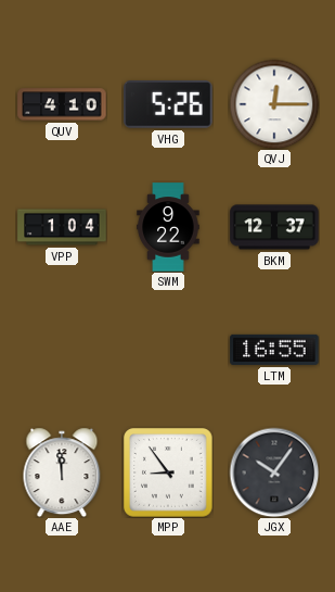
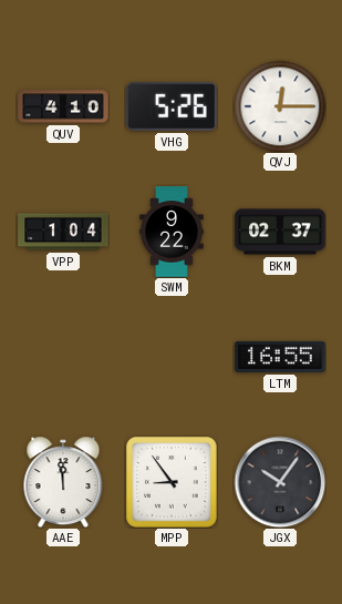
BKM: 12:37 -> 02:37
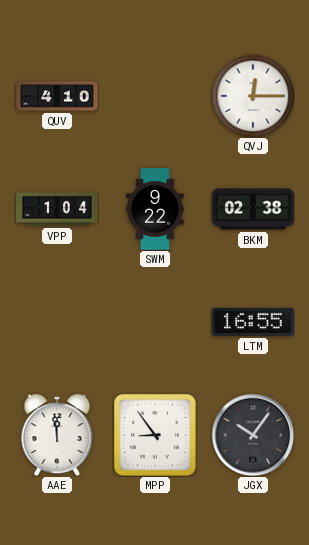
VHG: 5:26 -> none
BKM: 02:37 -> 02:38
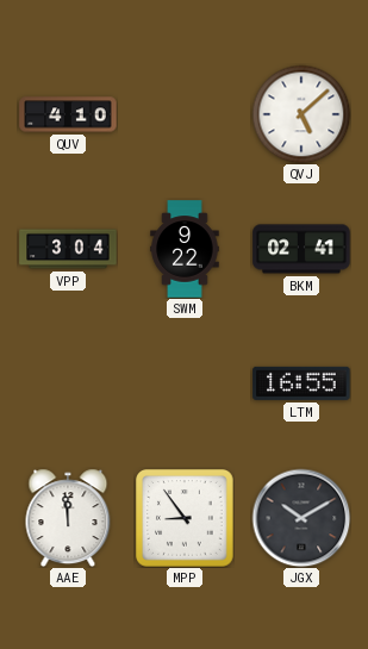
QVJ: 12:15 -> 5:08
VPP: 1:04 -> 3:04
BKM: 02:38 -> 02:41
JGX: 10:06 -> 10:10
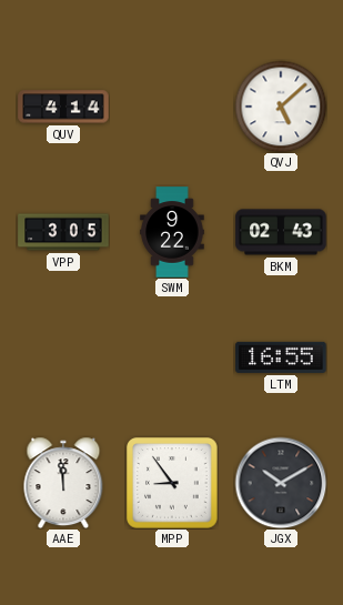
QUV: 4:10 -> 4:14
VPP: 3:04 -> 3:05
BKM: 02:41 -> 02:43
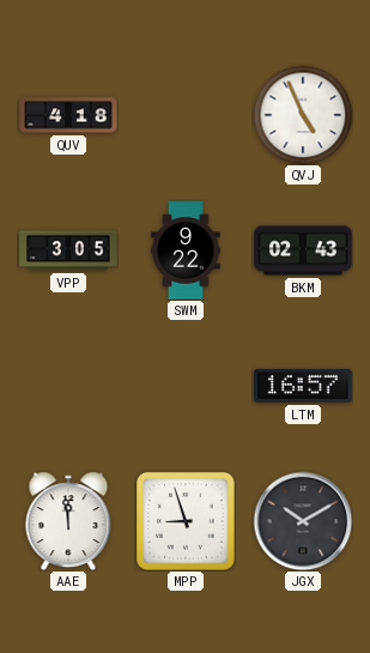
QUV: 4:14 -> 4:18
QVJ: 5:08 -> 4:56
LTM: 16:55 -> 16:57
MPP: 8:54 -> 8:57
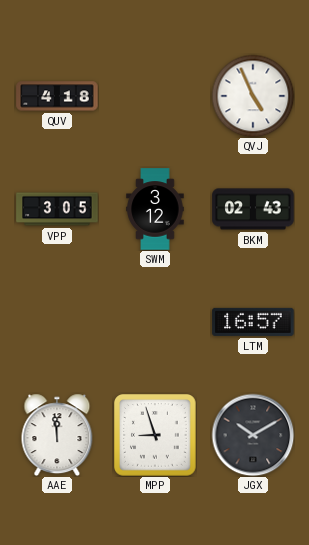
SWM: 9:22 -> 3:12
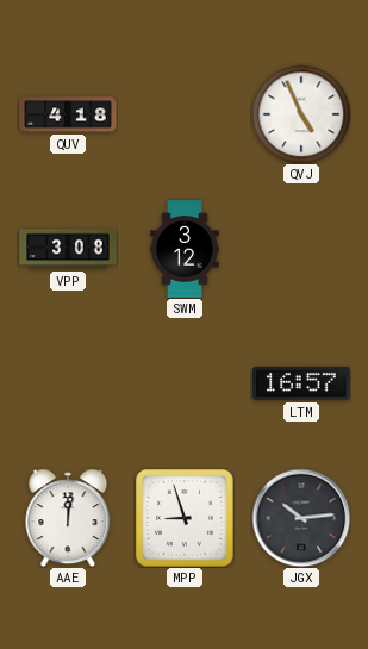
VPP: 3:05 -> 3:08
BKM: 02:43 -> none
AAE: 11:59 -> 12:01
JGX: 10:10 -> 10:14
